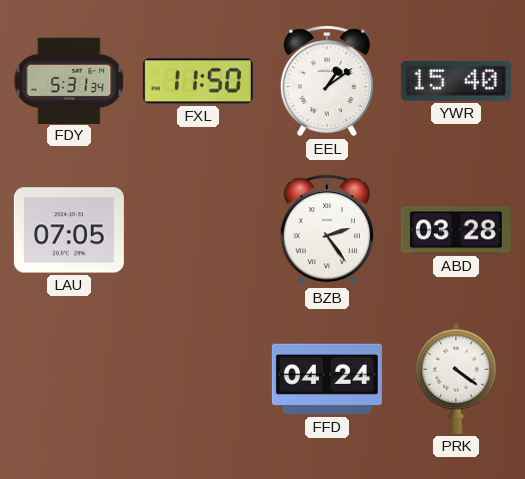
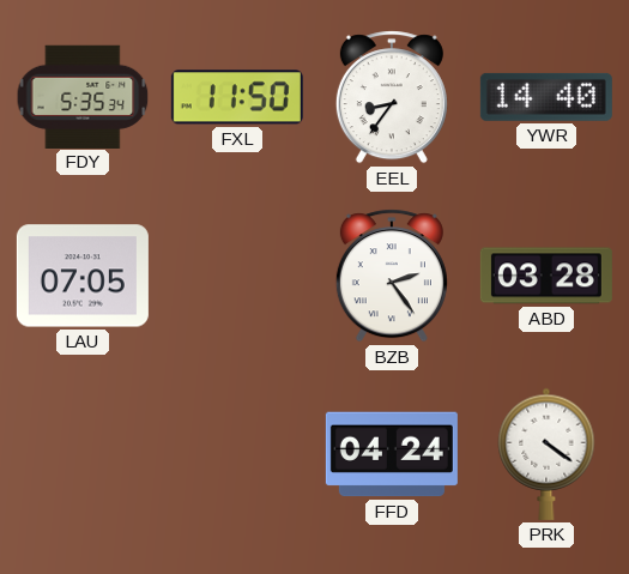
FDY: 5:31 -> 5:35
EEL: 1:09 -> 8:36
YWR: 15:40 -> 14:40
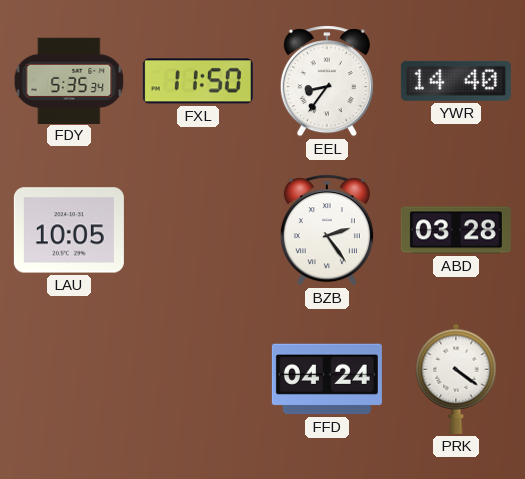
LAU: 07:05 -> 10:05
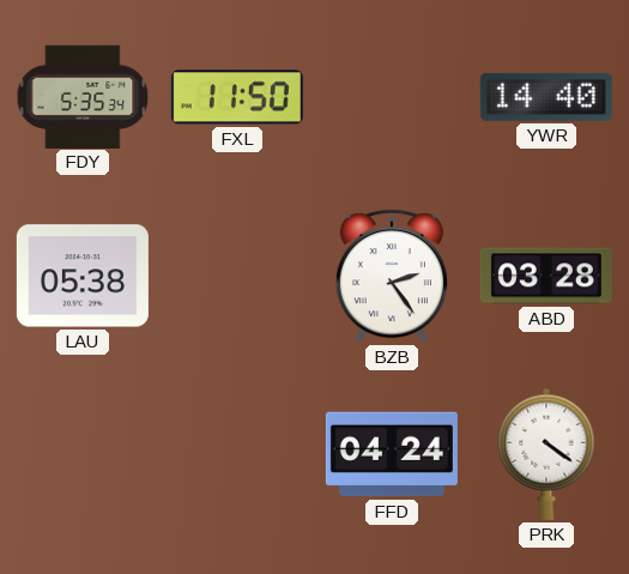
EEL: 8:36 -> none
LAU: 10:05 -> 05:38
